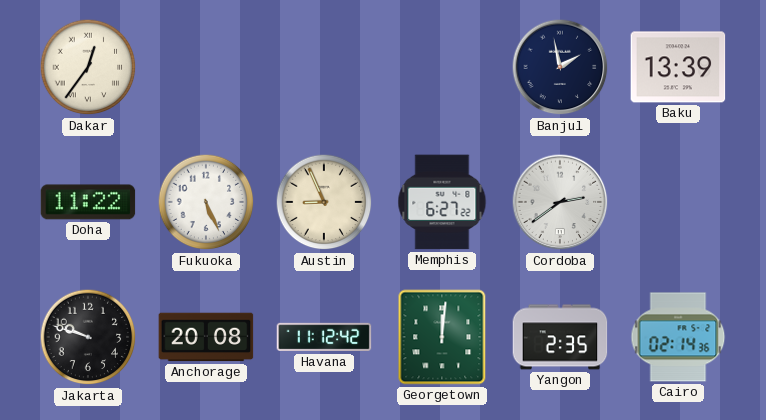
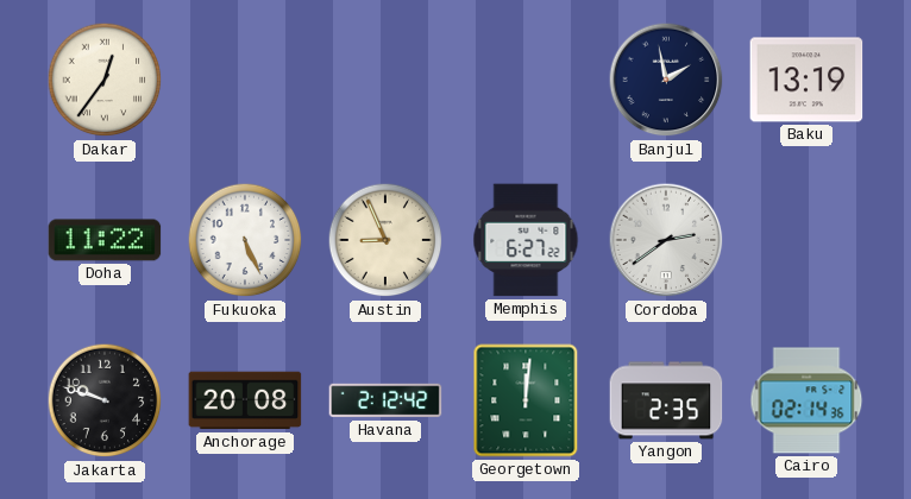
Baku: 13:39 -> 13:19
Havana: 11:12 -> 2:12
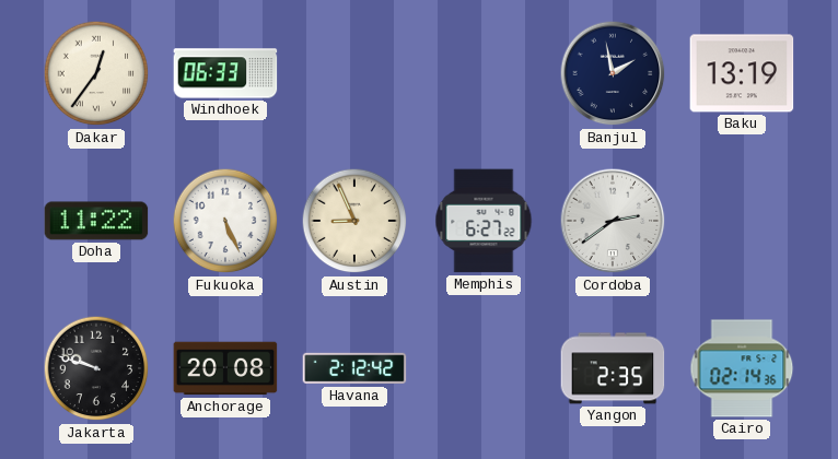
Windhoek: none -> 06:33
Georgetown: 12:01 -> none
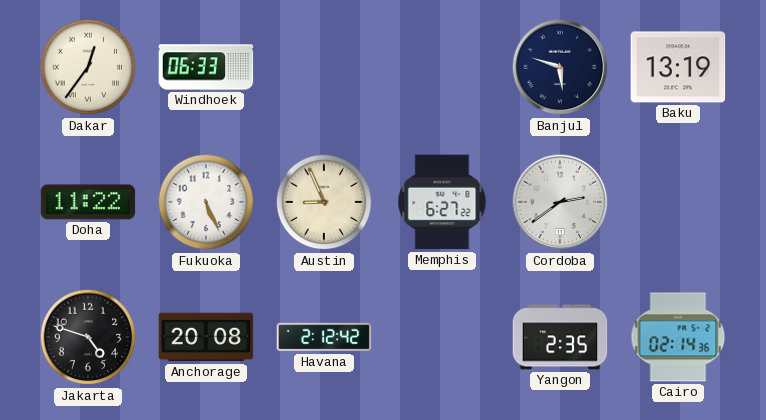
Banjul: 1:58 -> 5:48
Jakarta: 9:48 -> 4:48
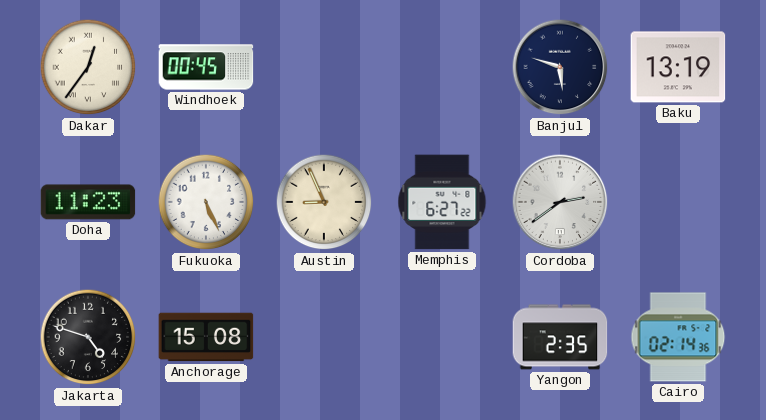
Windhoek: 06:33 -> 00:45
Doha: 11:22 -> 11:23
Anchorage: 20:08 -> 15:08
Havana: 2:12 -> none
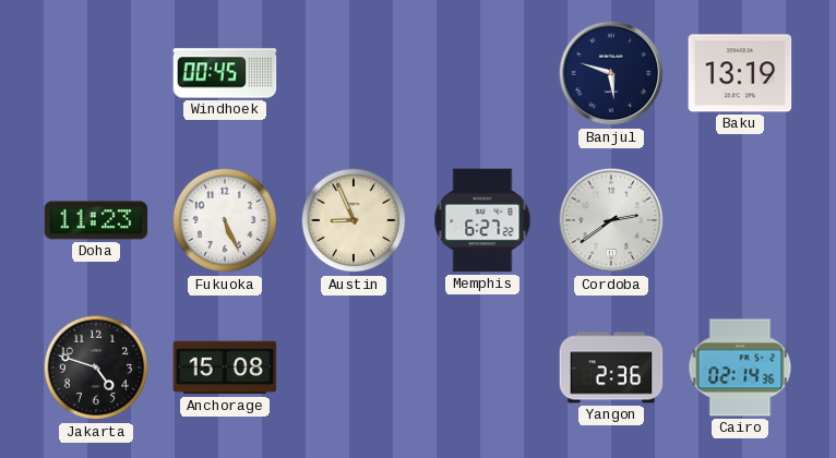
Dakar: 12:36 -> none
Yangon: 2:35 -> 2:36
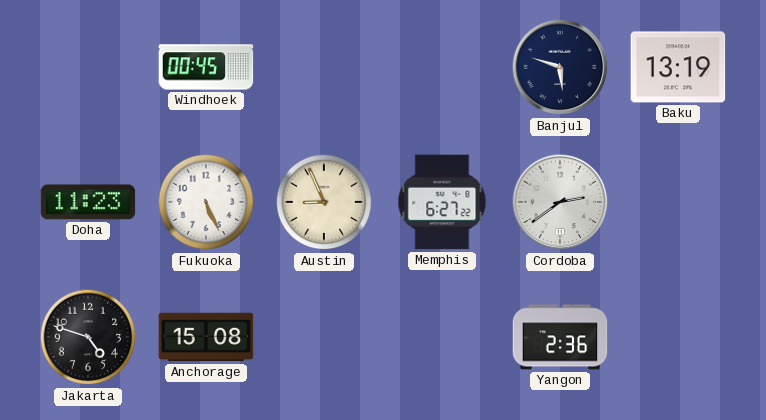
Cairo: 02:14 -> none
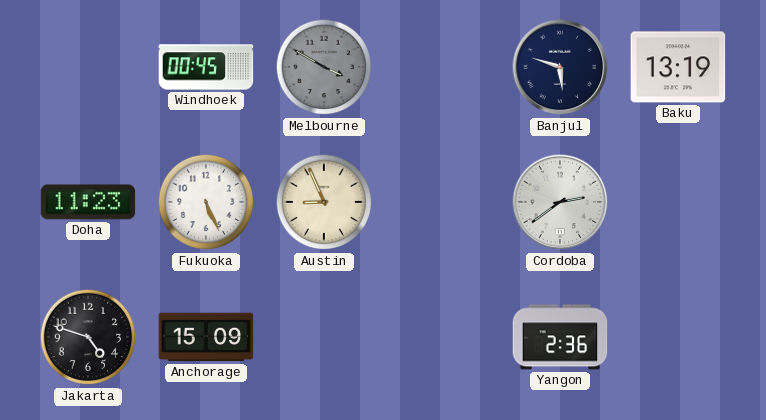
Melbourne: none -> 3:50
Memphis: 6:27 -> none
Anchorage: 15:08 -> 15:09
